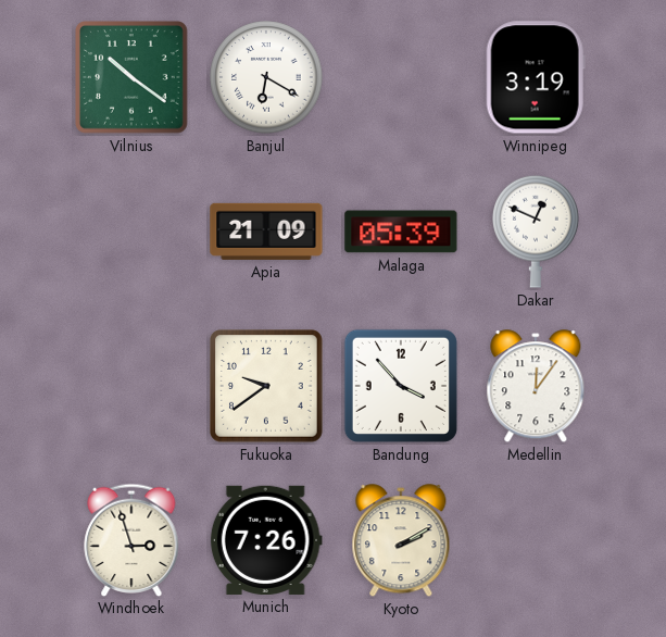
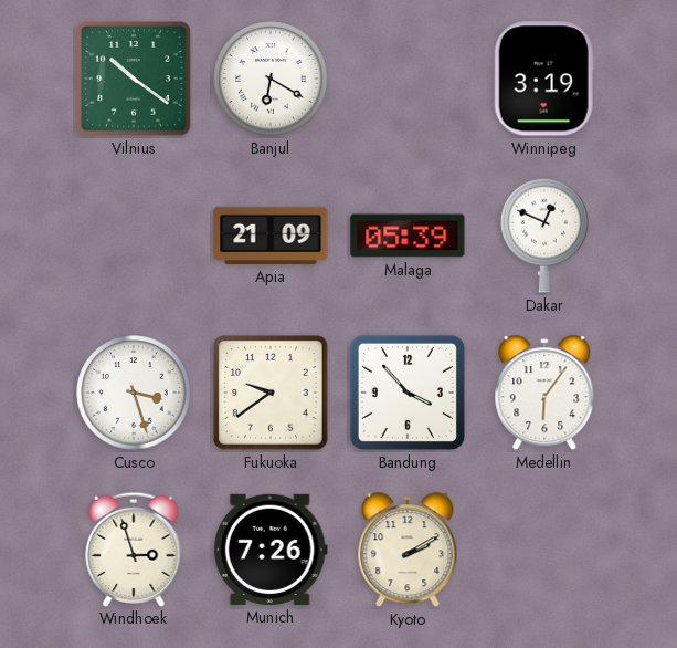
Cusco: none -> 3:27
Medellin: 12:06 -> 6:06
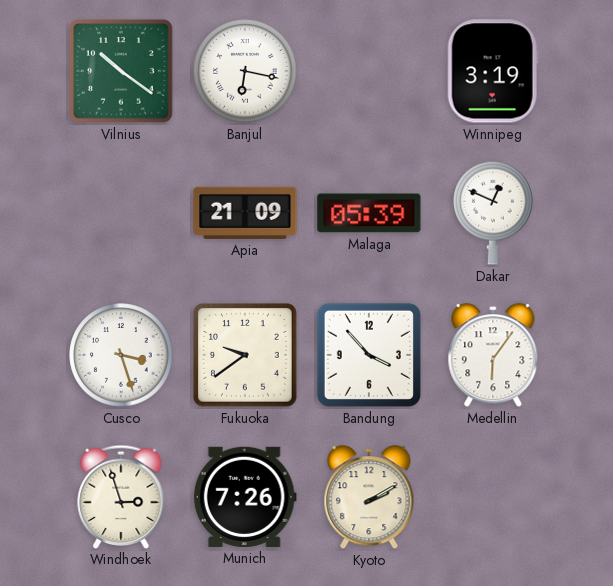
Banjul: 6:20 -> 6:17
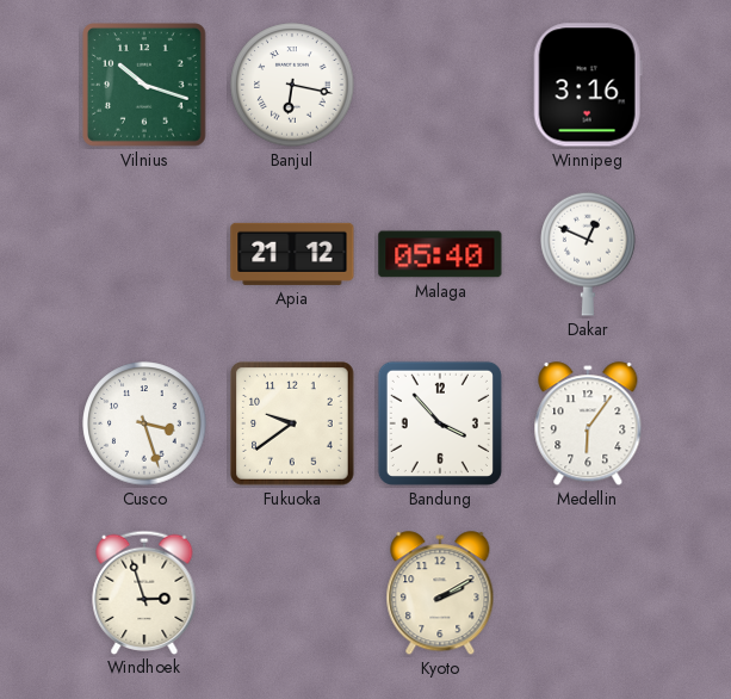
Vilnius: 10:21 -> 10:18
Winnipeg: 3:19 -> 3:16
Apia: 21:09 -> 21:12
Malaga: 05:39 -> 05:40
Munich: 7:26 -> none
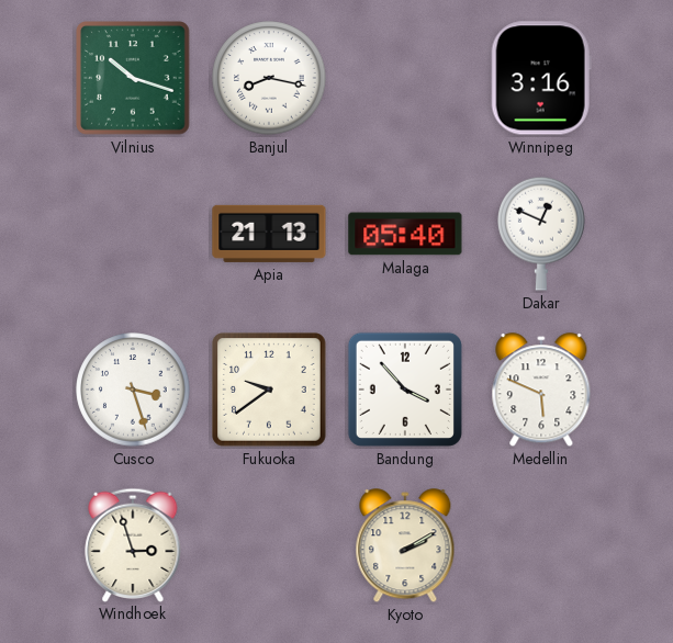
Banjul: 6:17 -> 8:17
Apia: 21:12 -> 21:13
Medellin: 6:06 -> 5:49
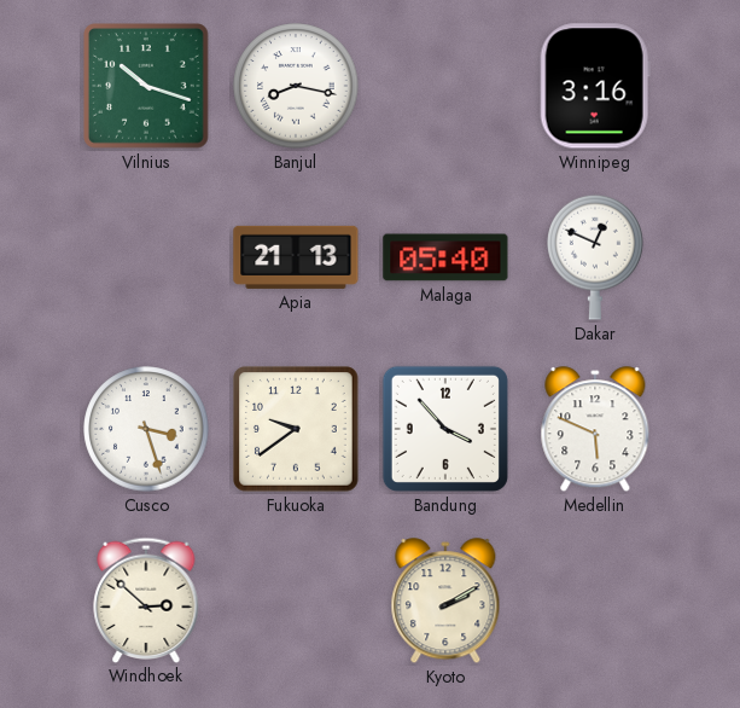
Windhoek: 2:57 -> 2:52
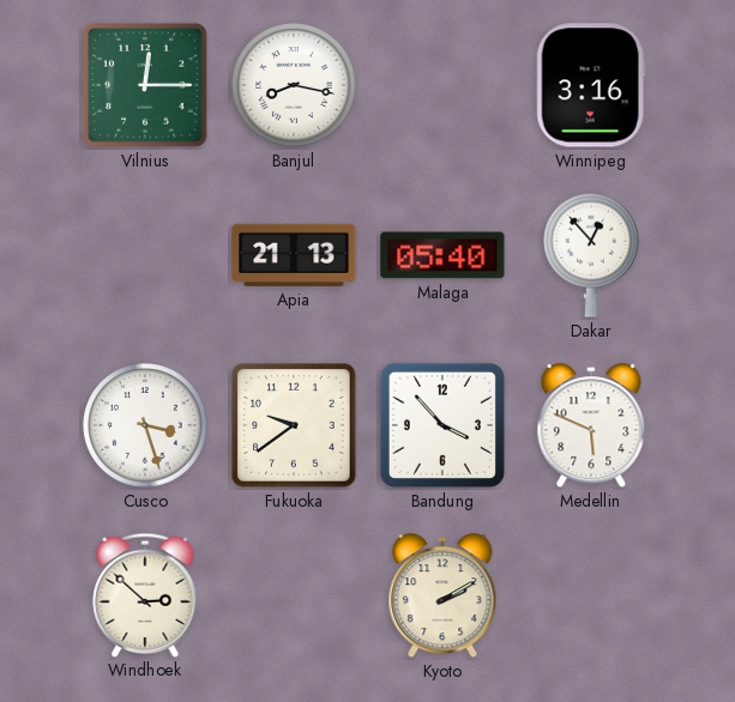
Vilnius: 10:18 -> 12:15
Dakar: 12:49 -> 12:53
